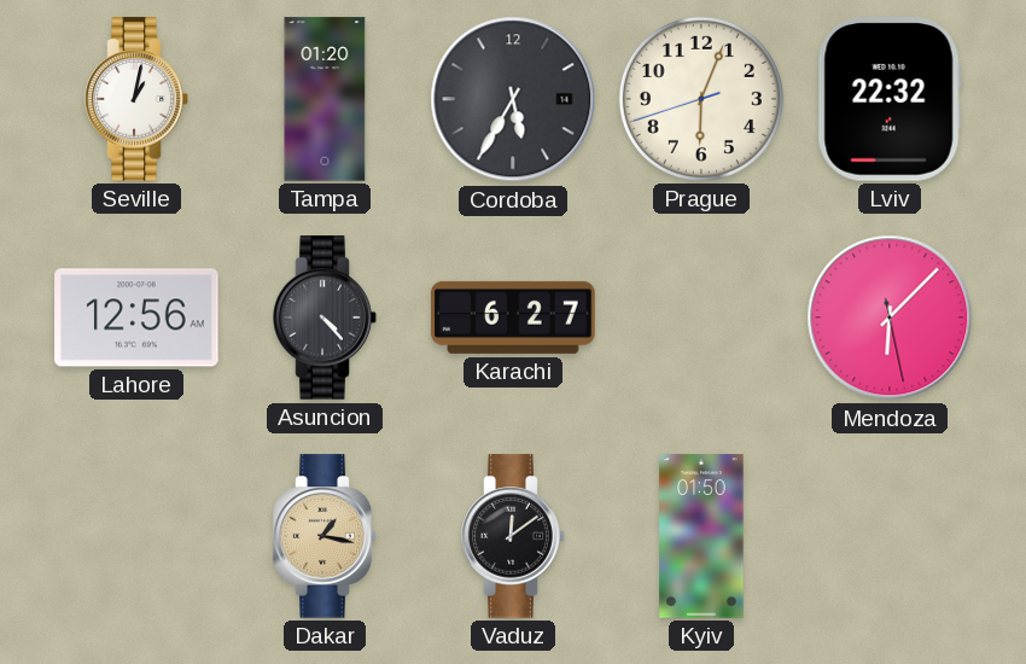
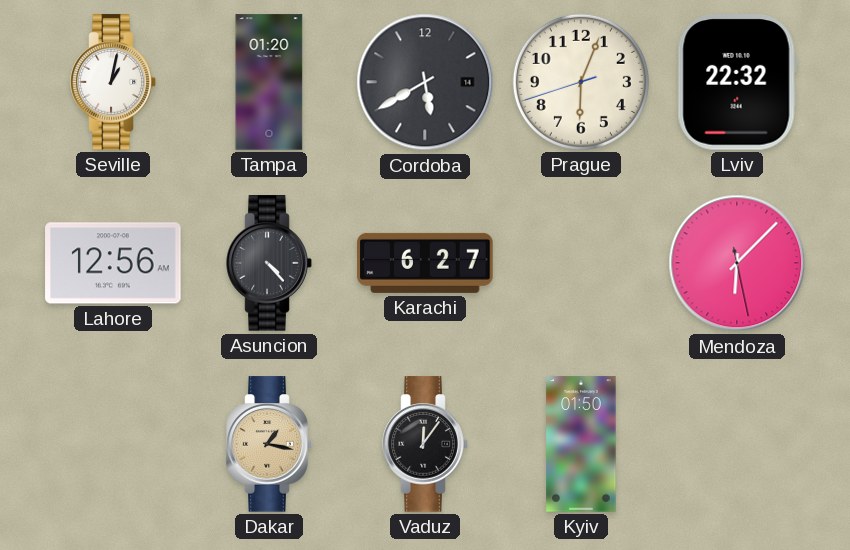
Cordoba: 5:35 -> 5:40
Vaduz: 12:09 -> 12:06
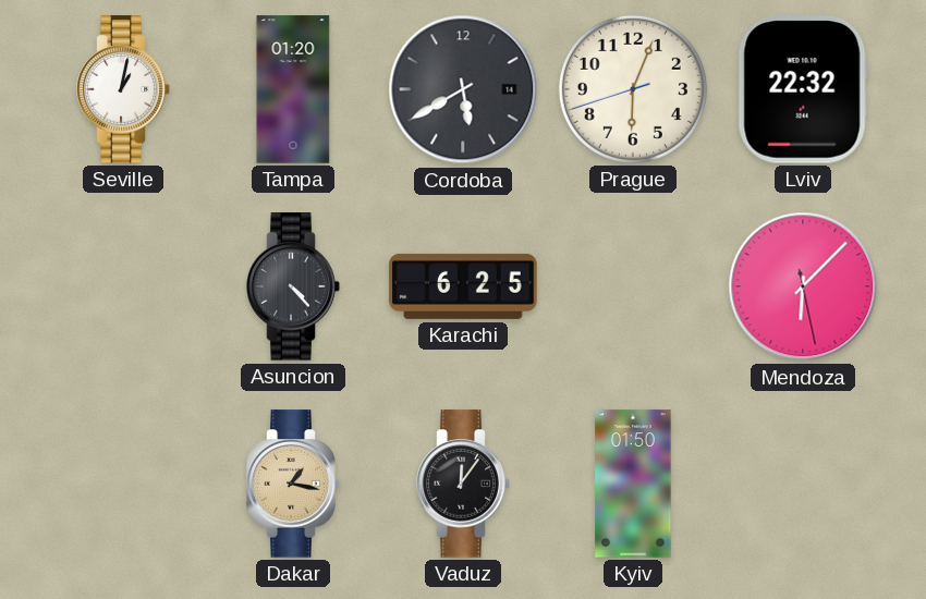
Lahore: 12:56 -> none
Karachi: 6:27 -> 6:25
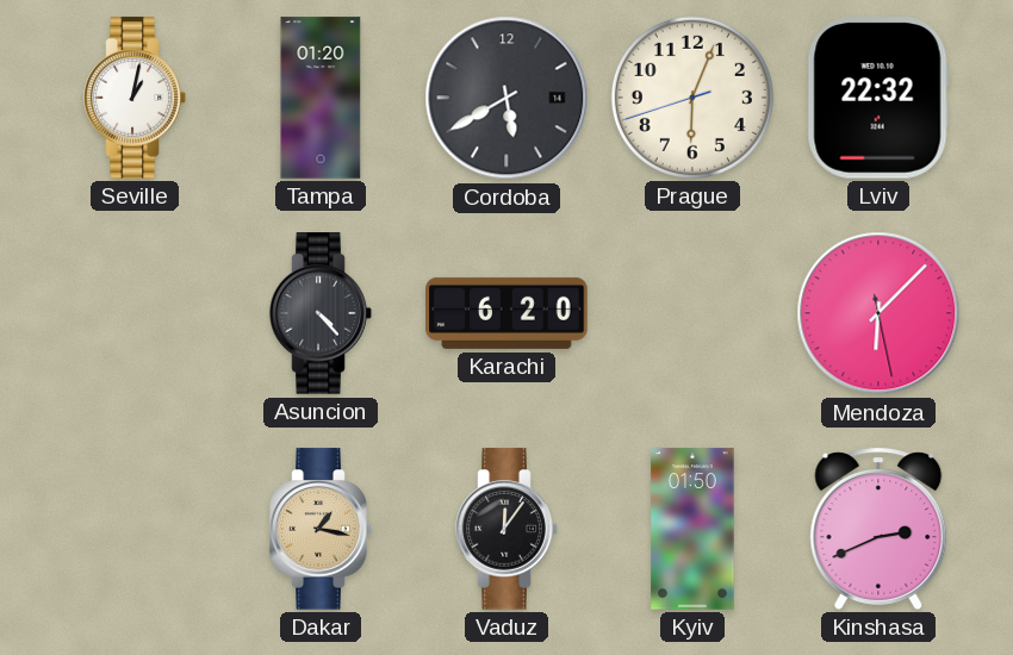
Karachi: 6:25 -> 6:20
Kinshasa: none -> 2:41
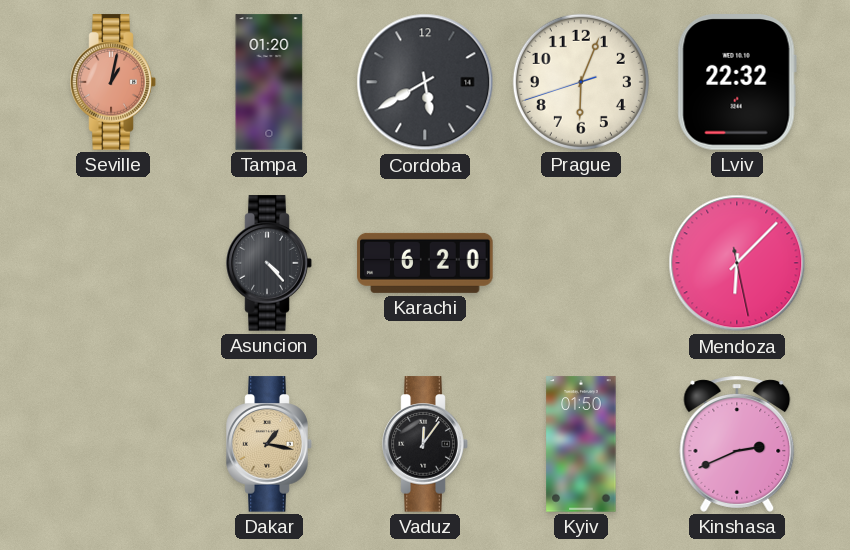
Seville dial: white -> salmon
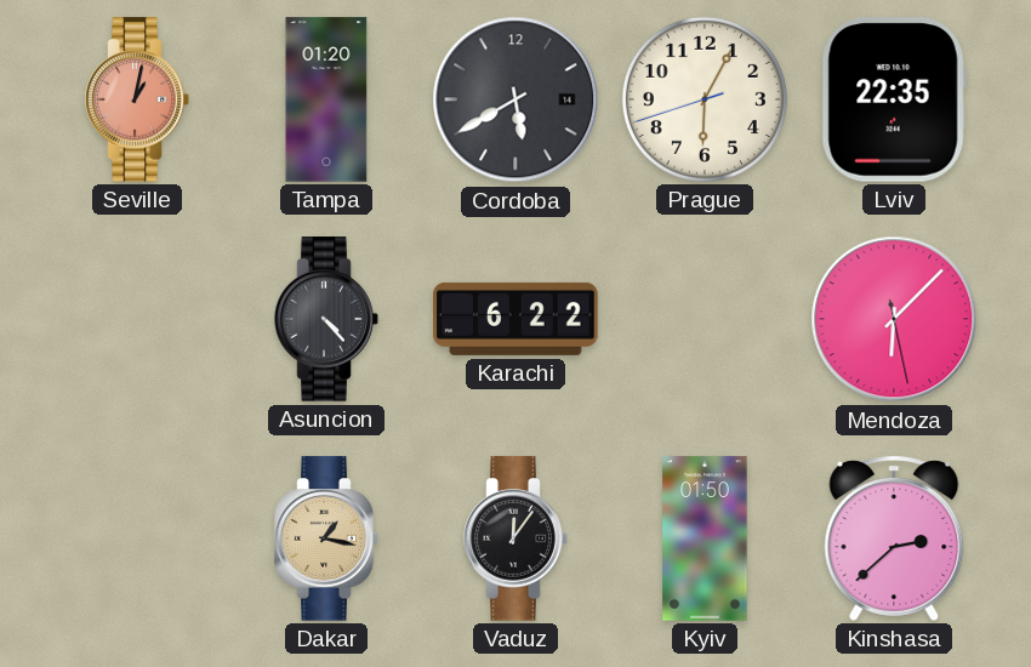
Prague: 6:03 -> 6:04
Lviv: 22:32 -> 22:35
Karachi: 6:20 -> 6:22
Kinshasa: 2:41 -> 2:38
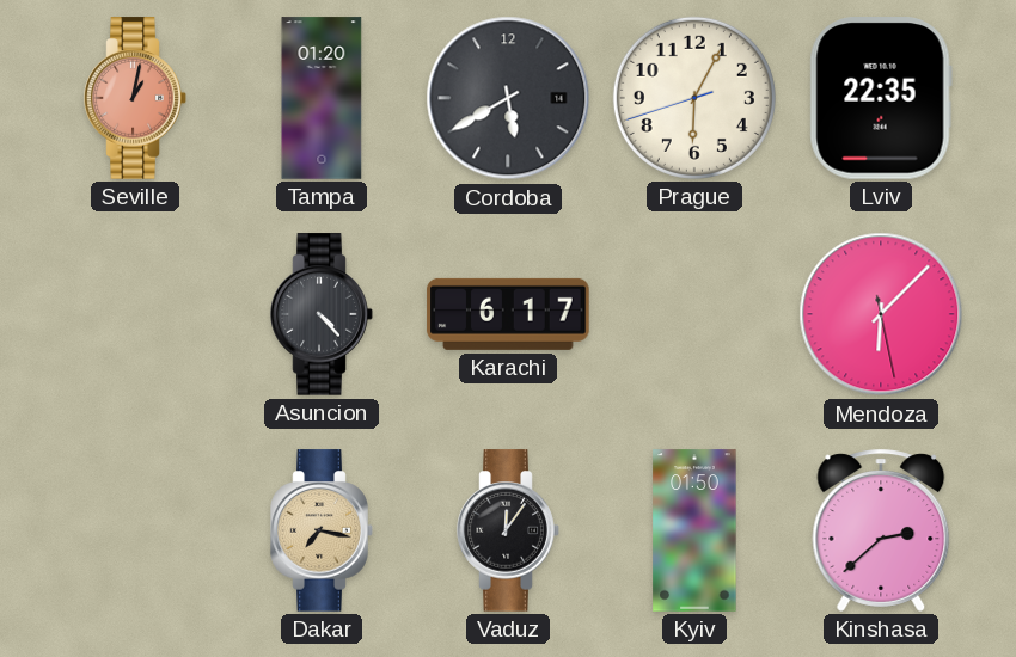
Karachi: 6:22 -> 6:17
Dakar: 1:17 -> 7:17
